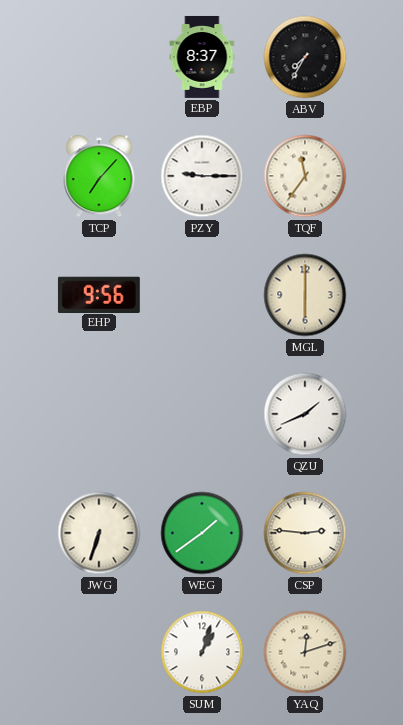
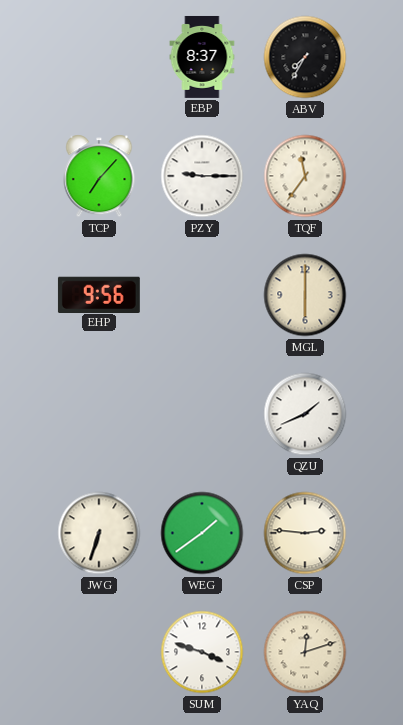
SUM: 1:03 -> 3:48
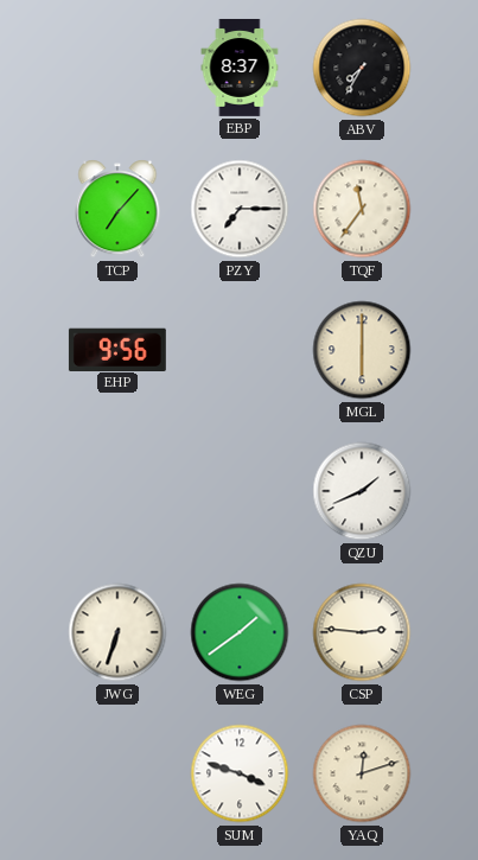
PZY: 9:15 -> 7:15
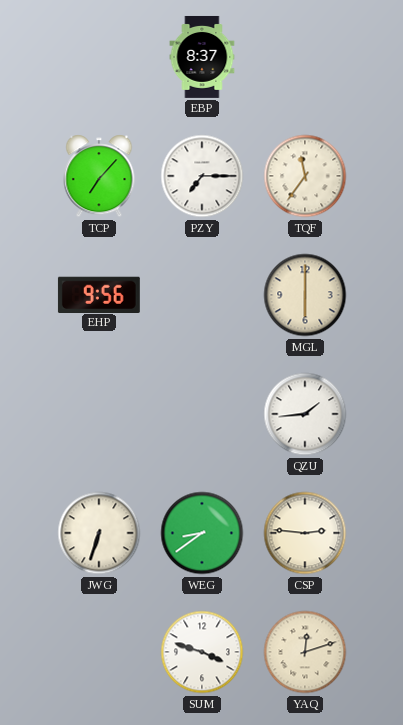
ABV: 7:35 -> none
QZU: 1:41 -> 1:44
WEG: 1:39 -> 8:39
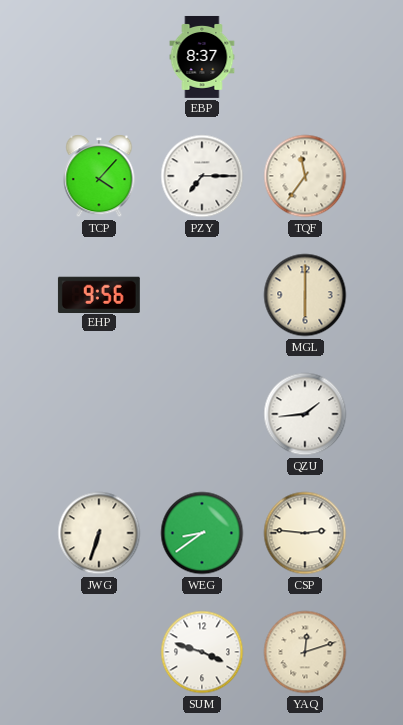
TCP: 7:07 -> 4:07
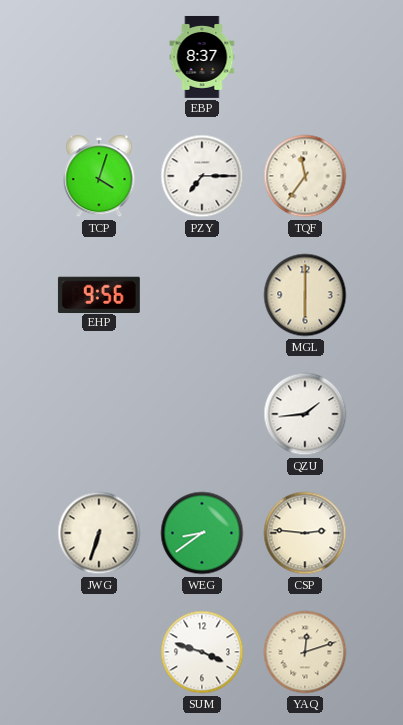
TCP: 4:07 -> 4:03
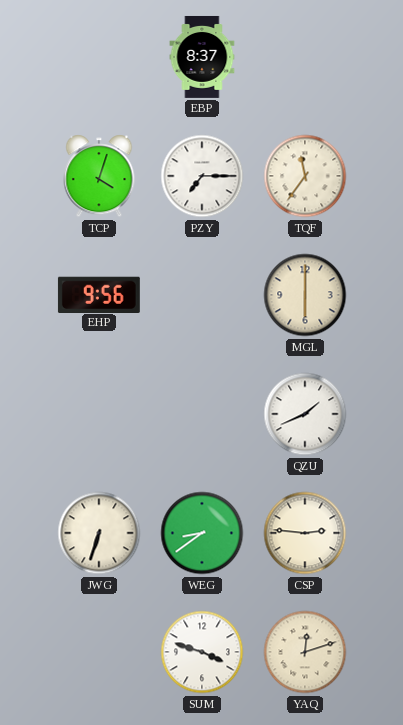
QZU: 1:44 -> 1:41
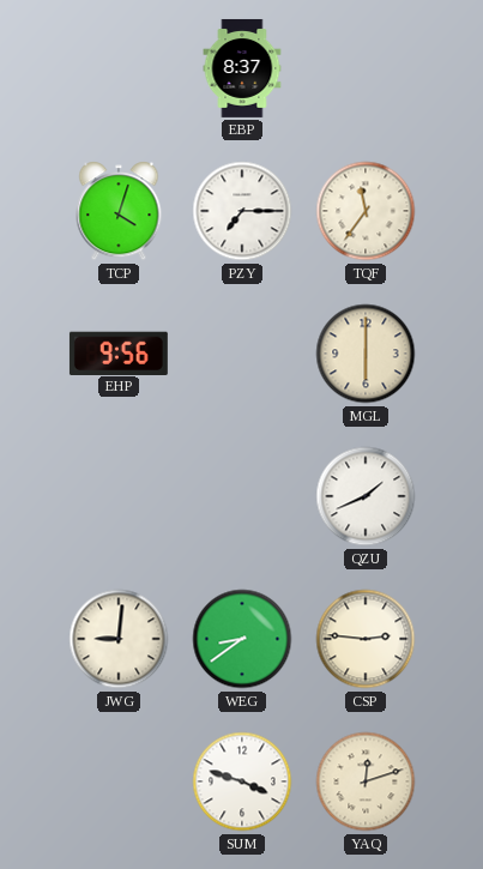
JWG: 6:33 -> 9:01
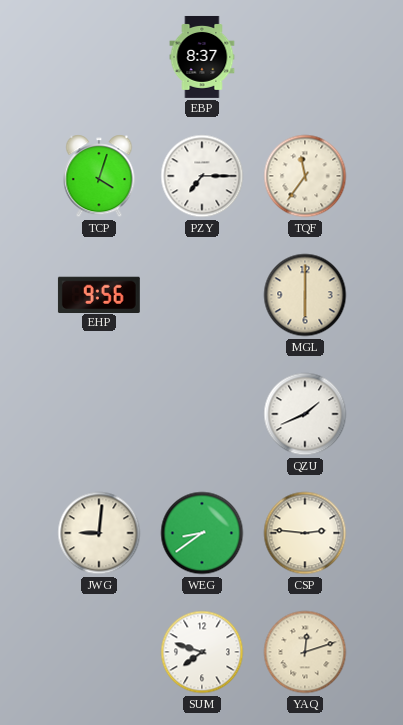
SUM: 3:48 -> 7:48
